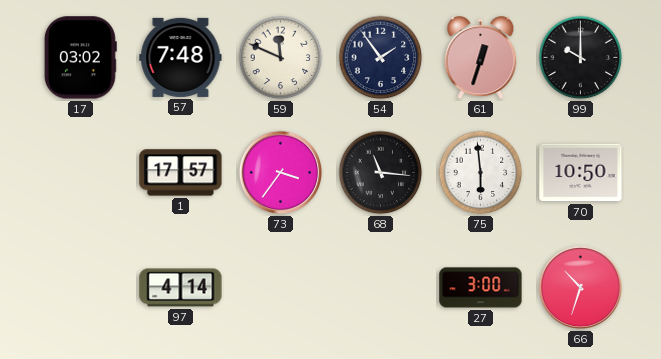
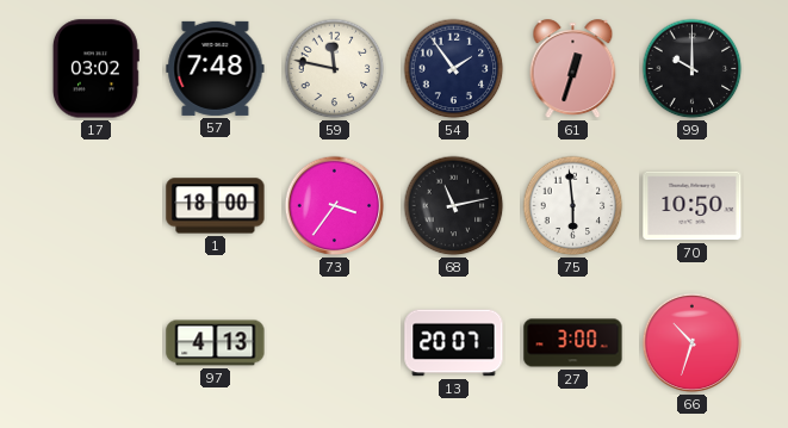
59: 11:49 -> 11:47
1: 17:57 -> 18:00
68: 11:16 -> 11:13
97: 4:14 -> 4:13
13: none -> 20:07
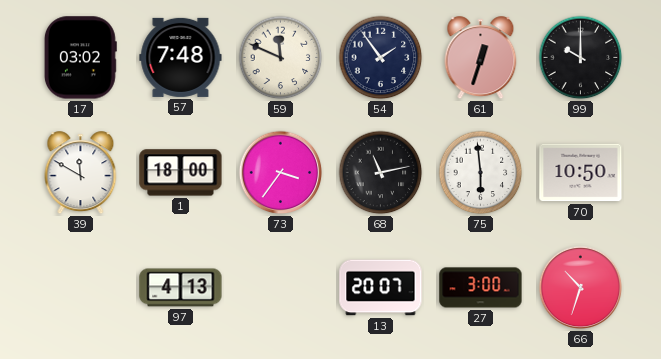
59: 11:47 -> 11:49
39: none -> 11:50
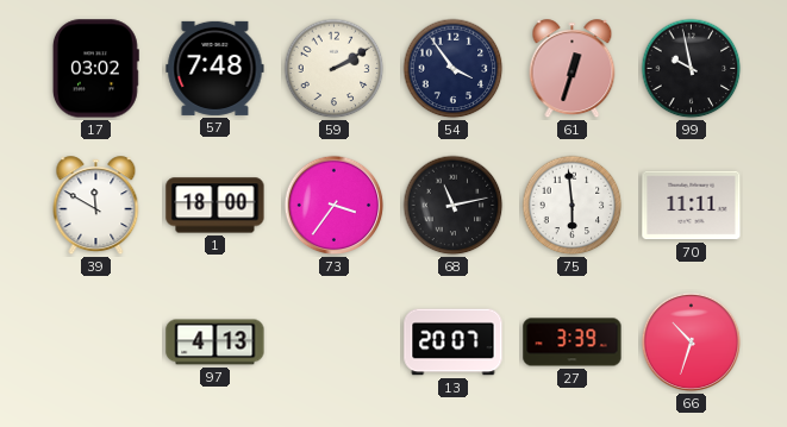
59: 11:49 -> 2:10
54: 1:54 -> 3:54
99: 10:00 -> 9:58
70: 10:50 -> 11:11
27: 3:00 -> 3:39
